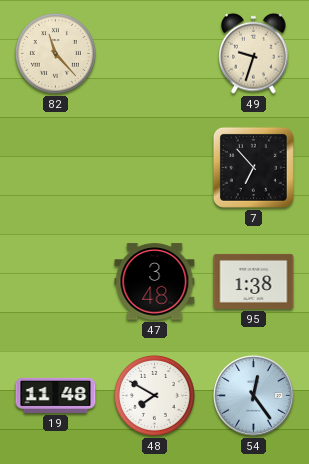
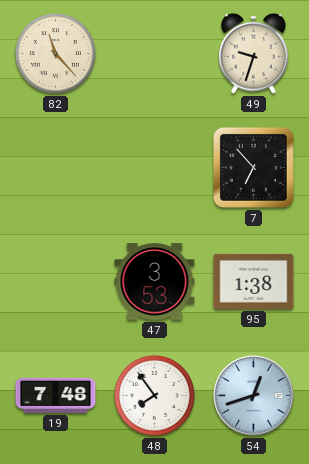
47: 3:48 -> 3:53
19: 11:48 -> 7:48
48: 7:50 -> 7:54
54: 12:24 -> 12:42
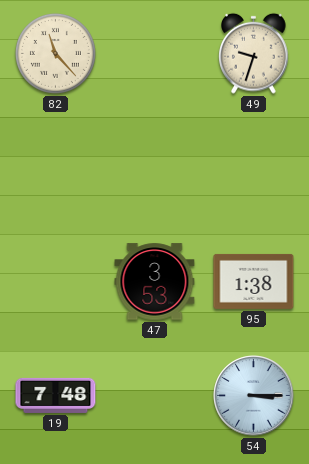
7: 6:53 -> none
48: 7:54 -> none
54: 12:42 -> 3:15
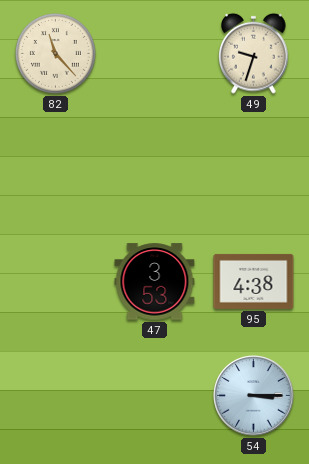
95: 1:38 -> 4:38
19: 7:48 -> none
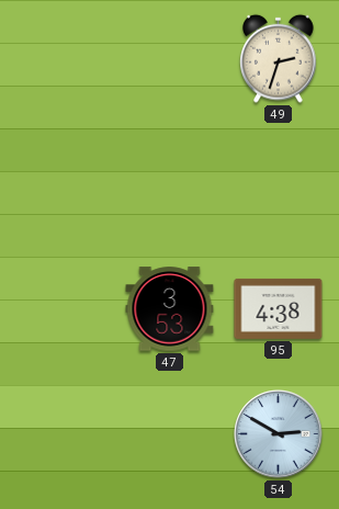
82: 11:23 -> none
49: 9:33 -> 2:33
54: 3:15 -> 2:50
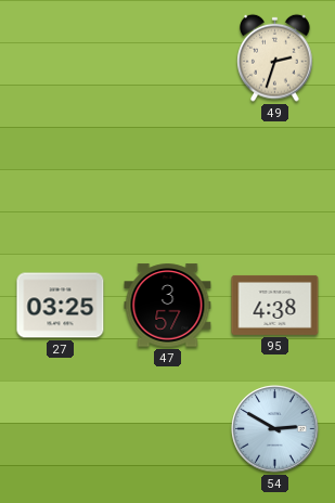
27: none -> 03:25
47: 3:53 -> 3:57
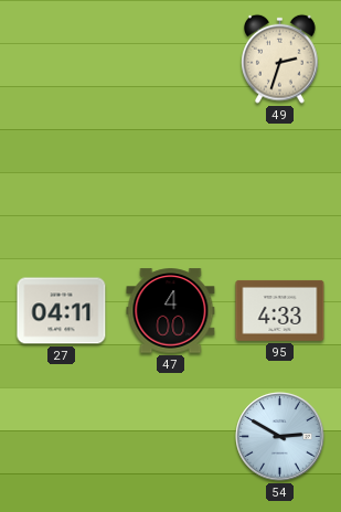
27: 03:25 -> 04:11
47: 3:57 -> 4:00
95: 4:38 -> 4:33
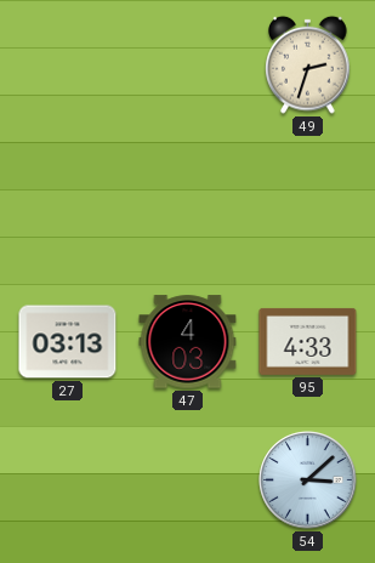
27: 04:11 -> 03:13
47: 4:00 -> 4:03
54: 2:50 -> 3:08
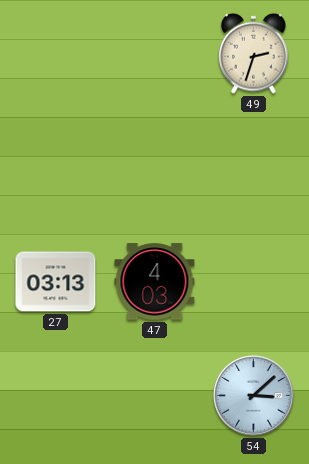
95: 4:33 -> none
